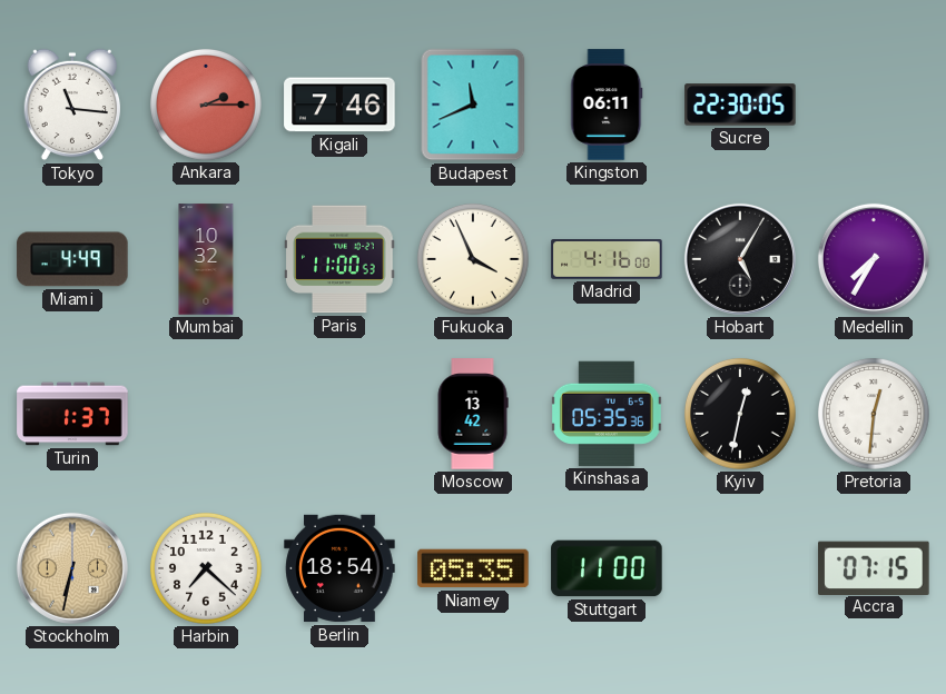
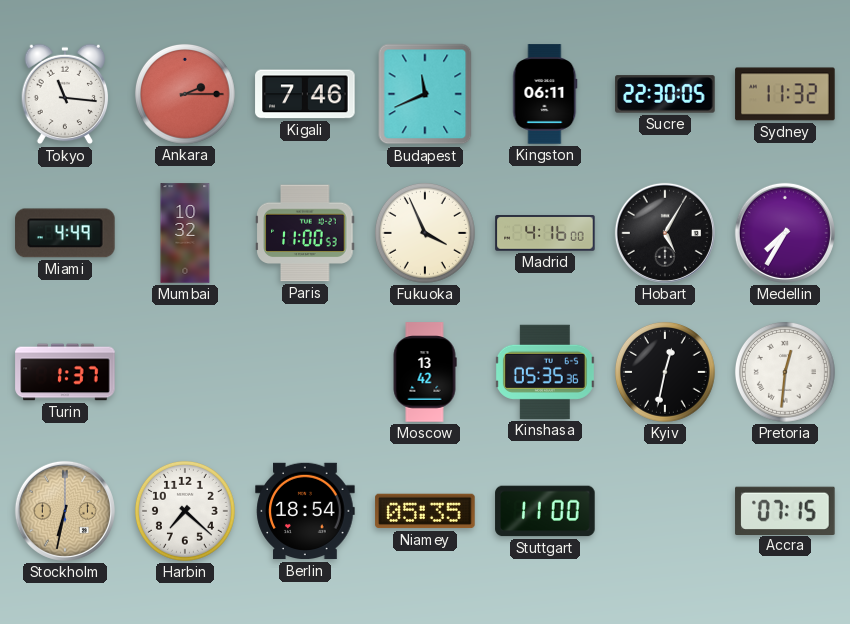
Sydney: none -> 11:32
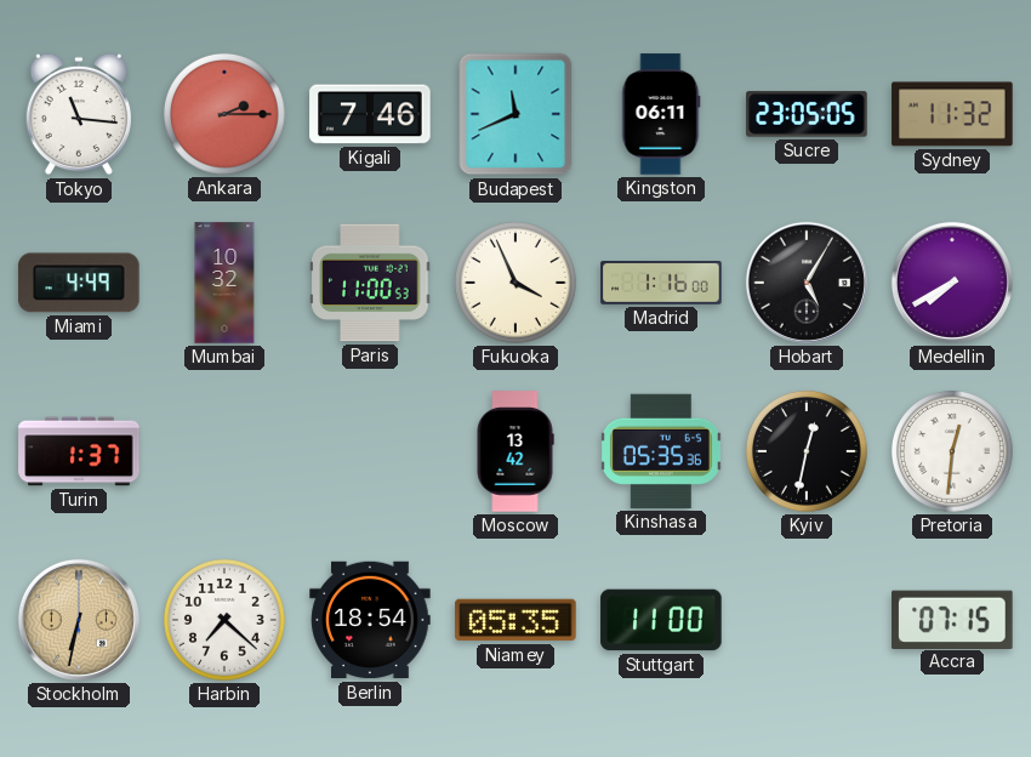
Sucre: 22:30 -> 23:05
Madrid: 4:16 -> 1:16
Medellin: 7:35 -> 7:40
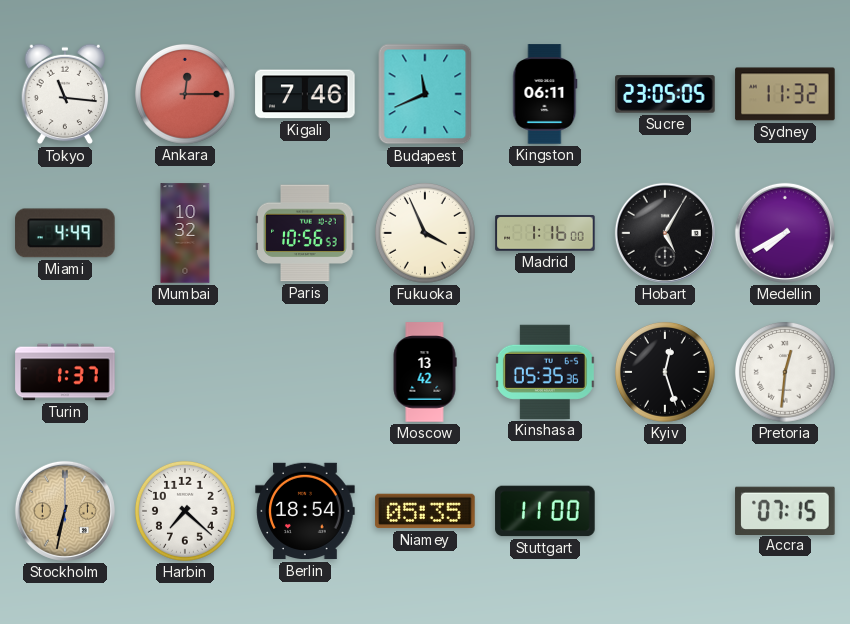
Ankara: 2:15 -> 12:15
Paris: 11:00 -> 10:56
Kyiv: 12:32 -> 12:27
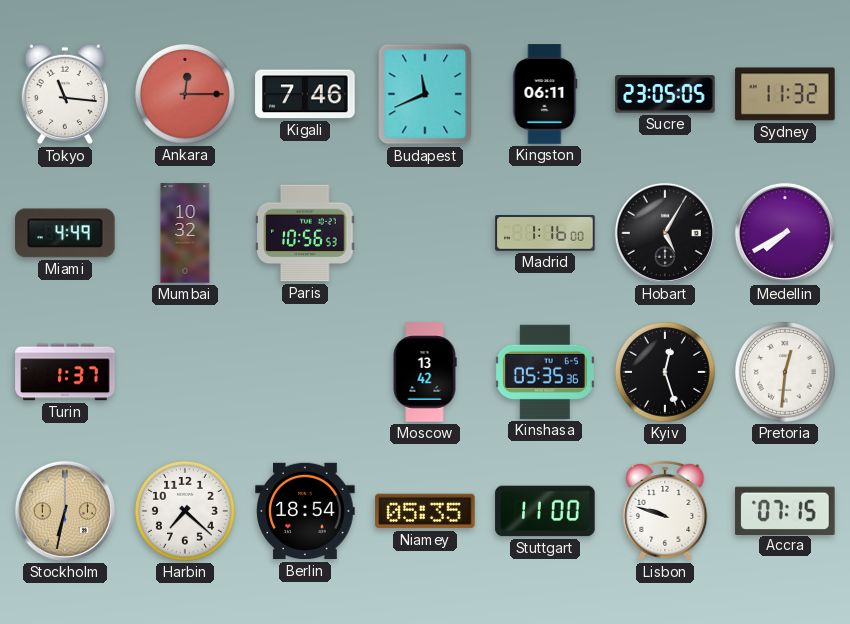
Fukuoka: 3:56 -> none
Lisbon: none -> 9:48
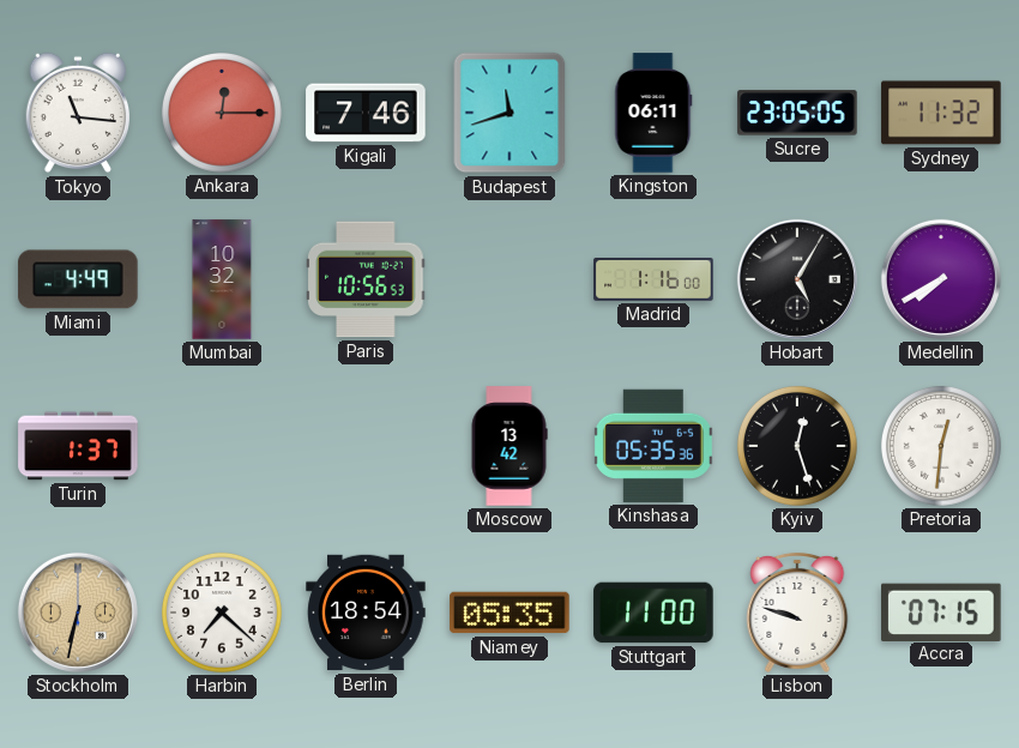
Budapest: 11:41 -> 11:42
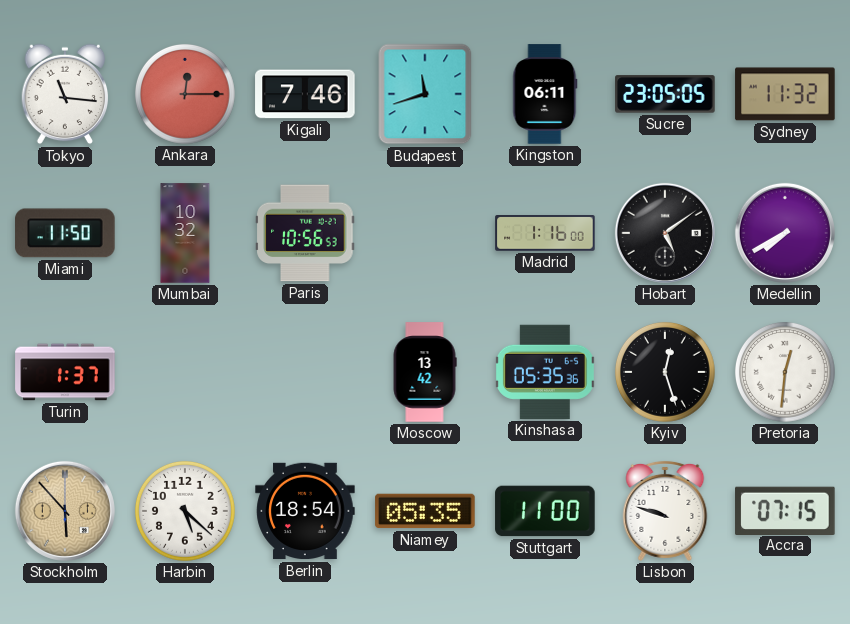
Miami: 4:49 -> 11:50
Hobart: 5:05 -> 5:09
Stockholm: 6:32 -> 5:53
Harbin: 7:22 -> 5:22
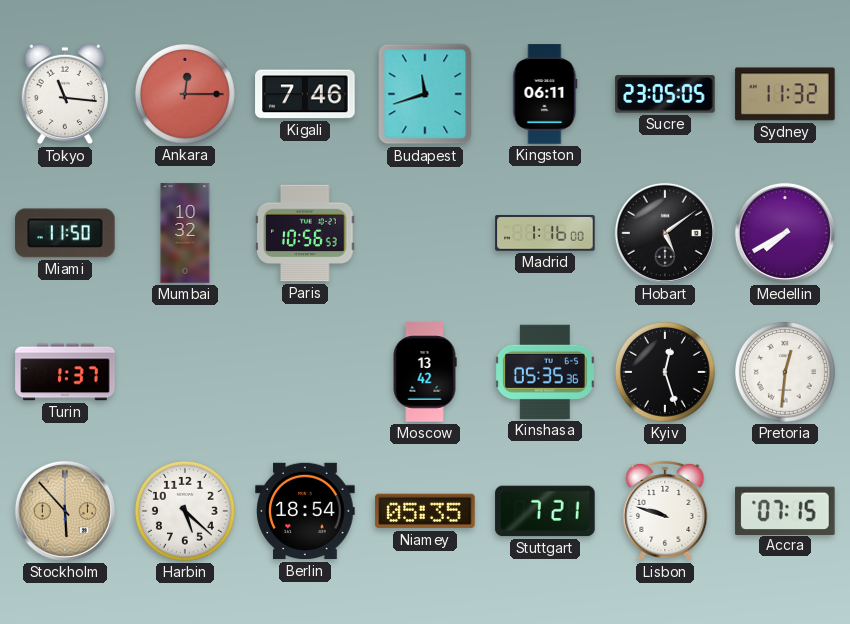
Stuttgart: 11:00 -> 7:21
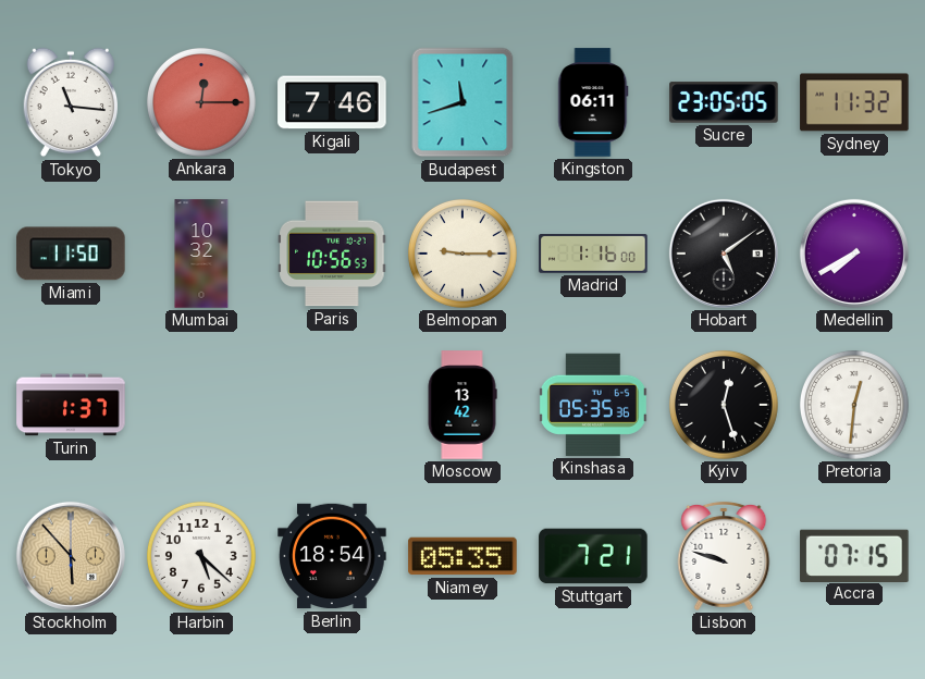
Belmopan: none -> 9:15
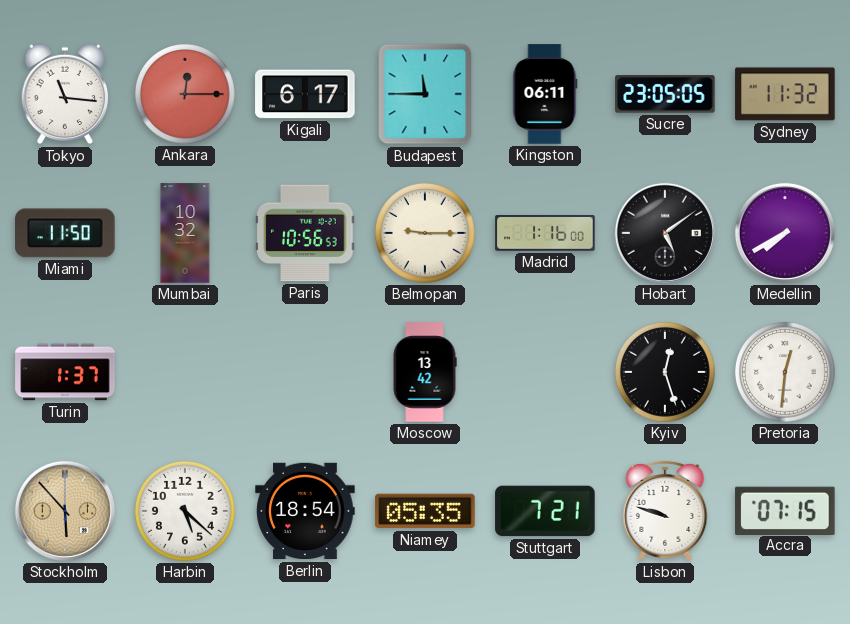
Kigali: 7:46 -> 6:17
Budapest: 11:42 -> 11:45
Kinshasa: 05:35 -> none
